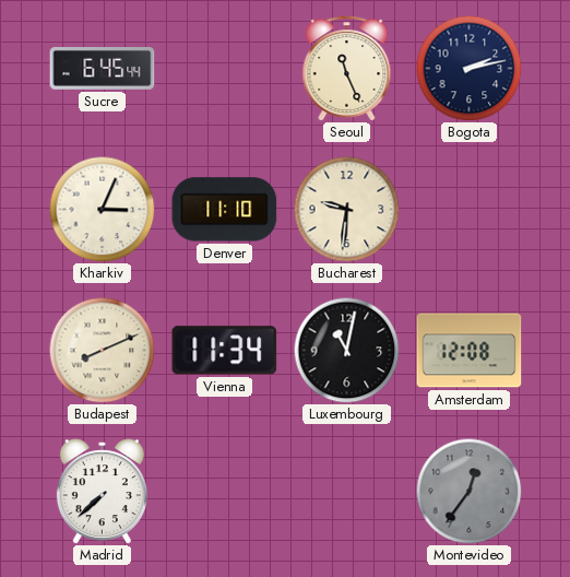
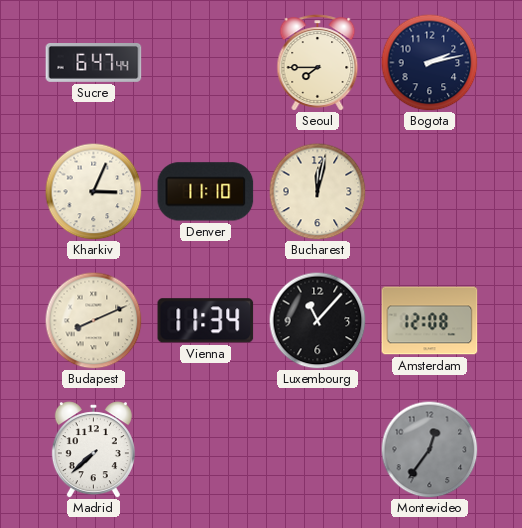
Sucre: 6:45 -> 6:47
Seoul: 11:26 -> 7:45
Bucharest: 9:31 -> 12:02
Luxembourg: 11:02 -> 11:07
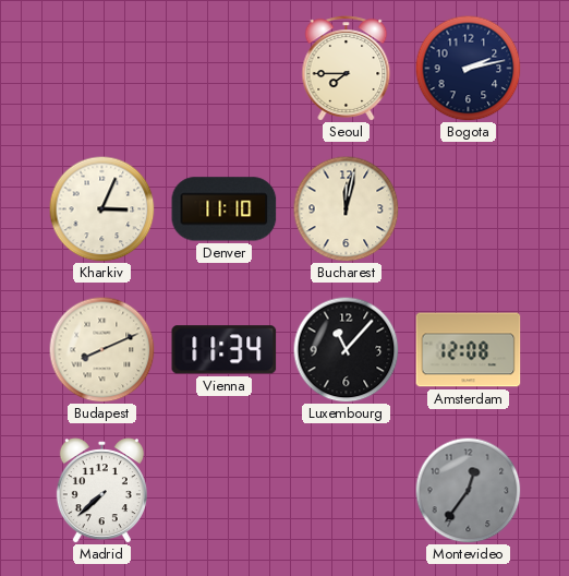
Sucre: 6:47 -> none
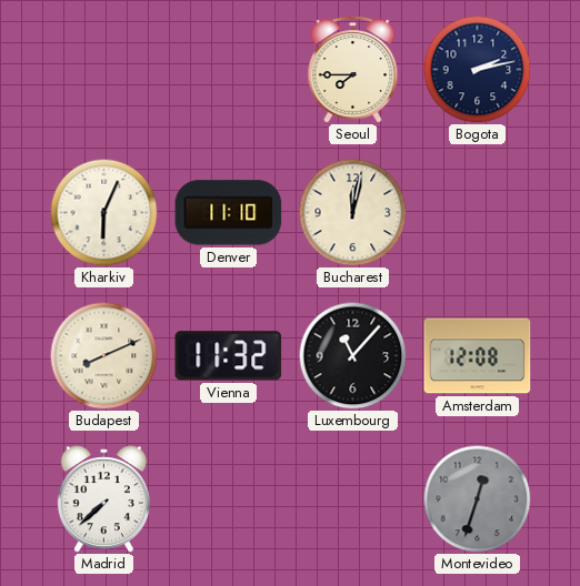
Kharkiv: 3:04 -> 6:04
Vienna: 11:34 -> 11:32
Montevideo: 12:36 -> 12:33
